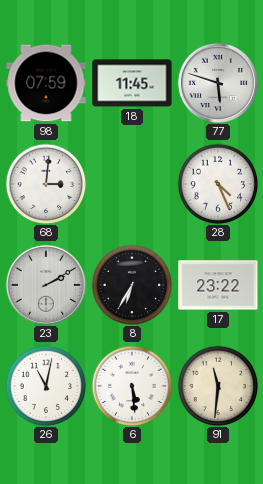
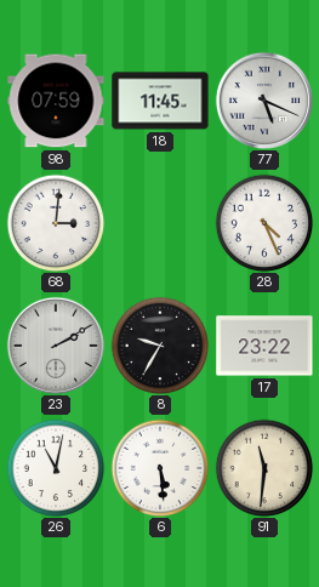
77: 5:48 -> 5:19
8: 6:35 -> 9:35
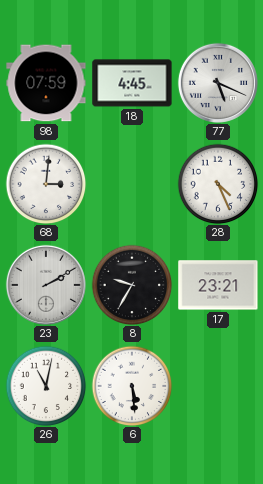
18: 11:45 -> 4:45
17: 23:22 -> 23:21
91: 11:31 -> none
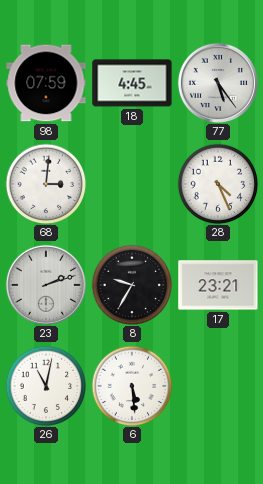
77: 5:19 -> 5:24
23: 2:10 -> 2:12
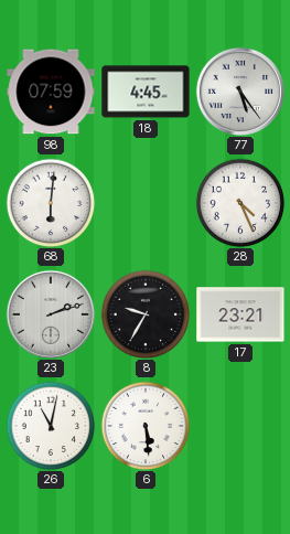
68: 3:01 -> 6:01
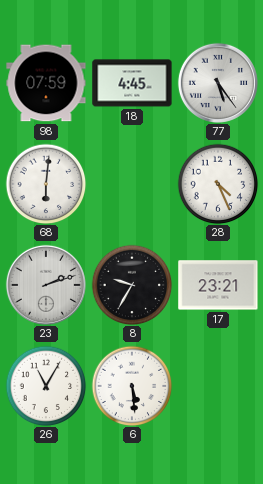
26: 11:02 -> 11:05
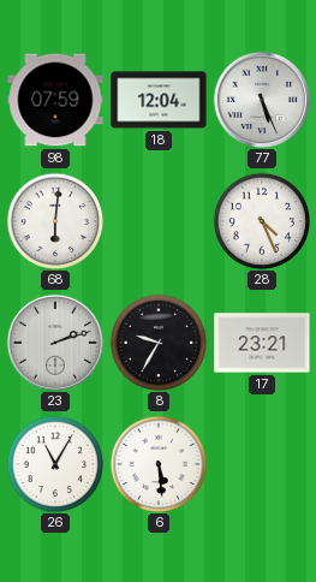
18: 4:45 -> 12:04
77: 5:24 -> 5:26
